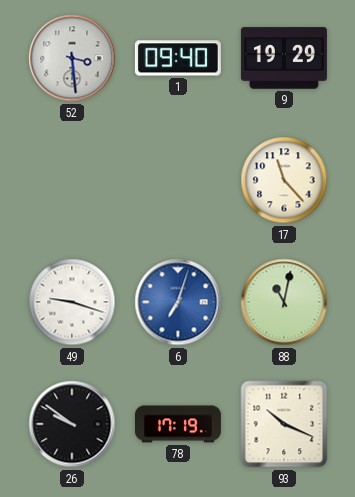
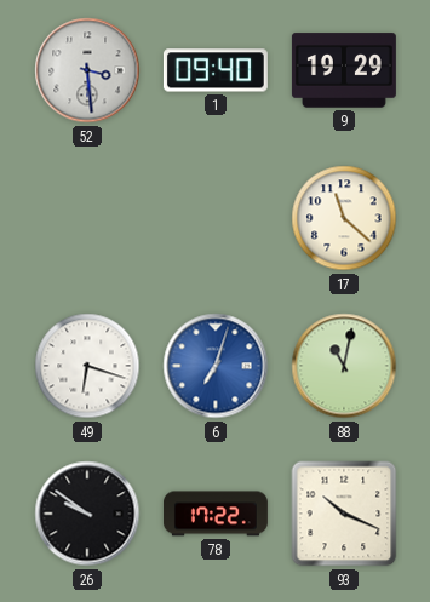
17: 11:23 -> 11:22
49: 9:18 -> 6:18
78: 17:19 -> 17:22
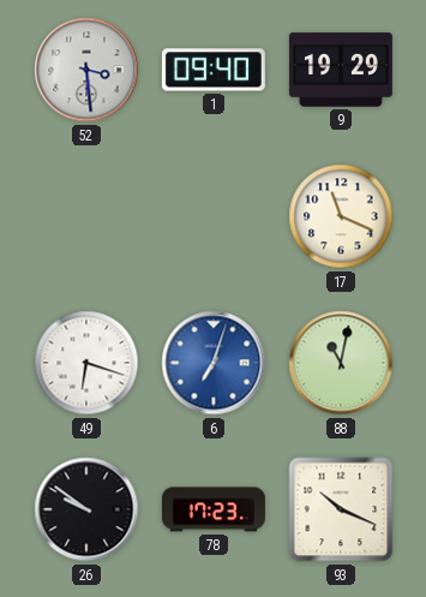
17: 11:22 -> 11:19
78: 17:22 -> 17:23
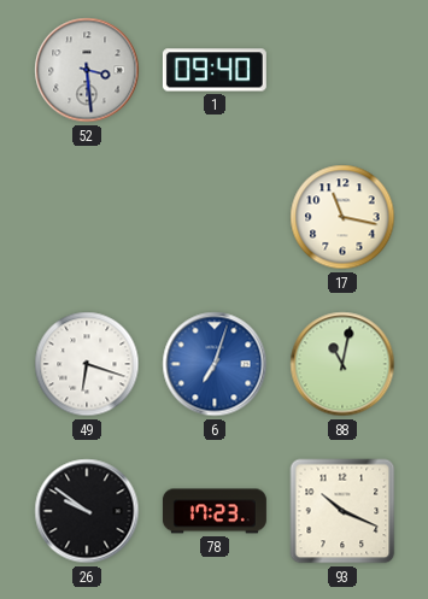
9: 19:29 -> none
17: 11:19 -> 11:17
